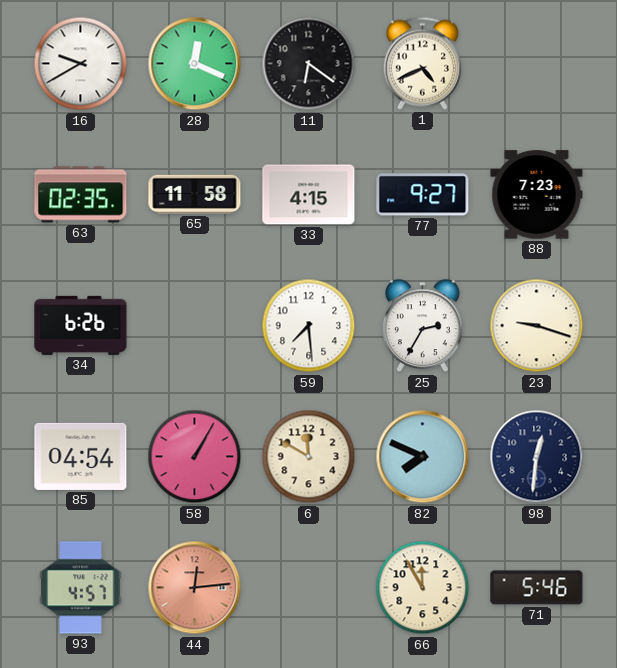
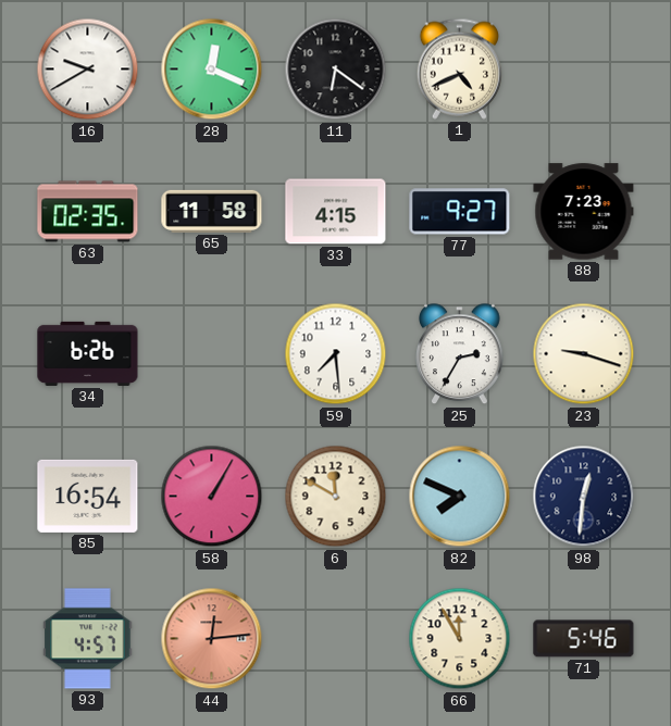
85: 04:54 -> 16:54
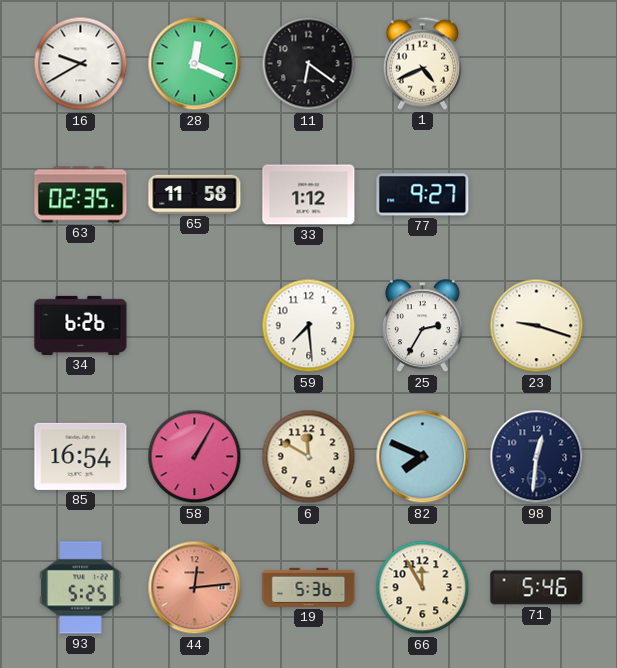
33: 4:15 -> 1:12
88: 7:23 -> none
93: 4:57 -> 5:25
19: none -> 5:36
